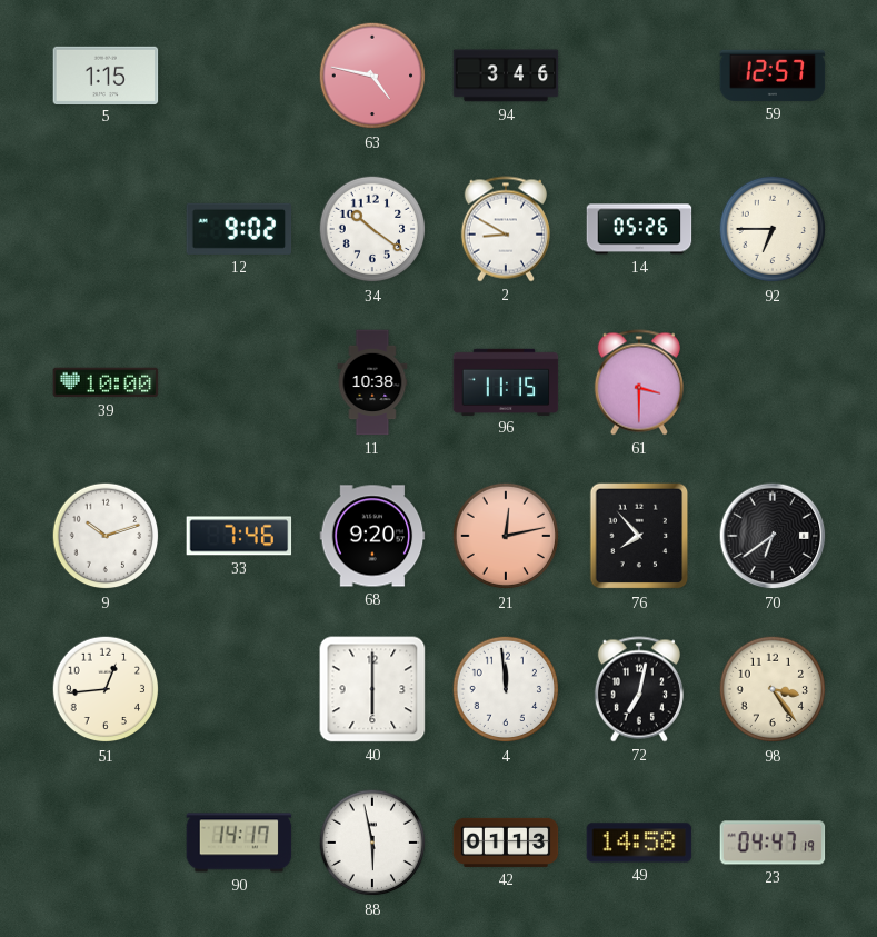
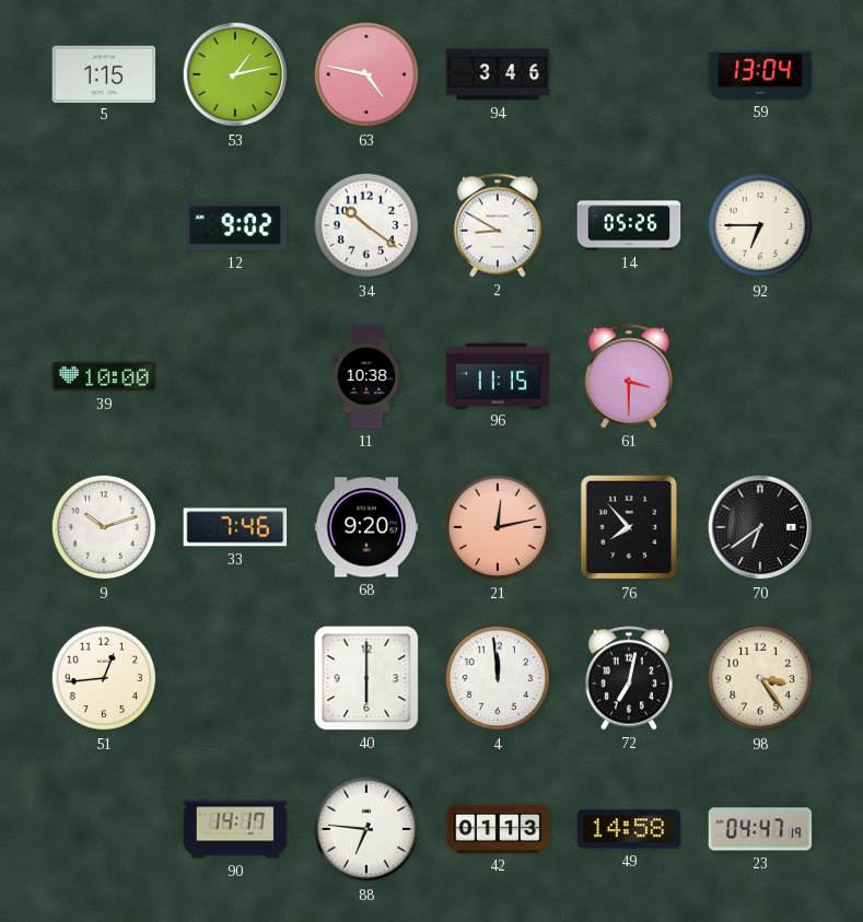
53: none -> 1:13
59: 12:57 -> 13:04
88: 5:58 -> 6:46
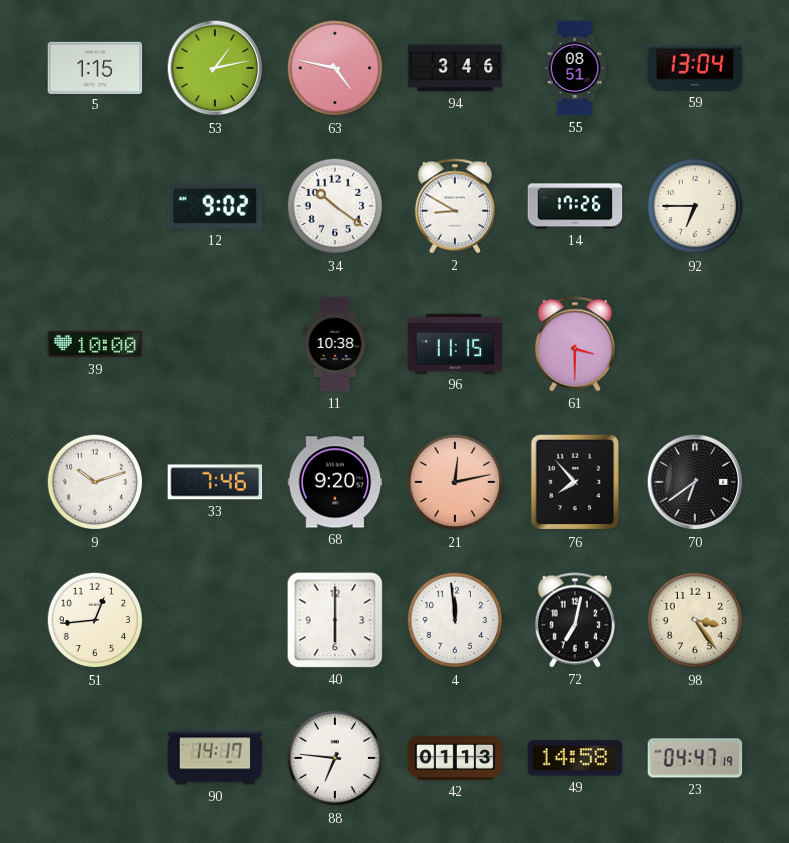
55: none -> 08:51
14: 05:26 -> 17:26
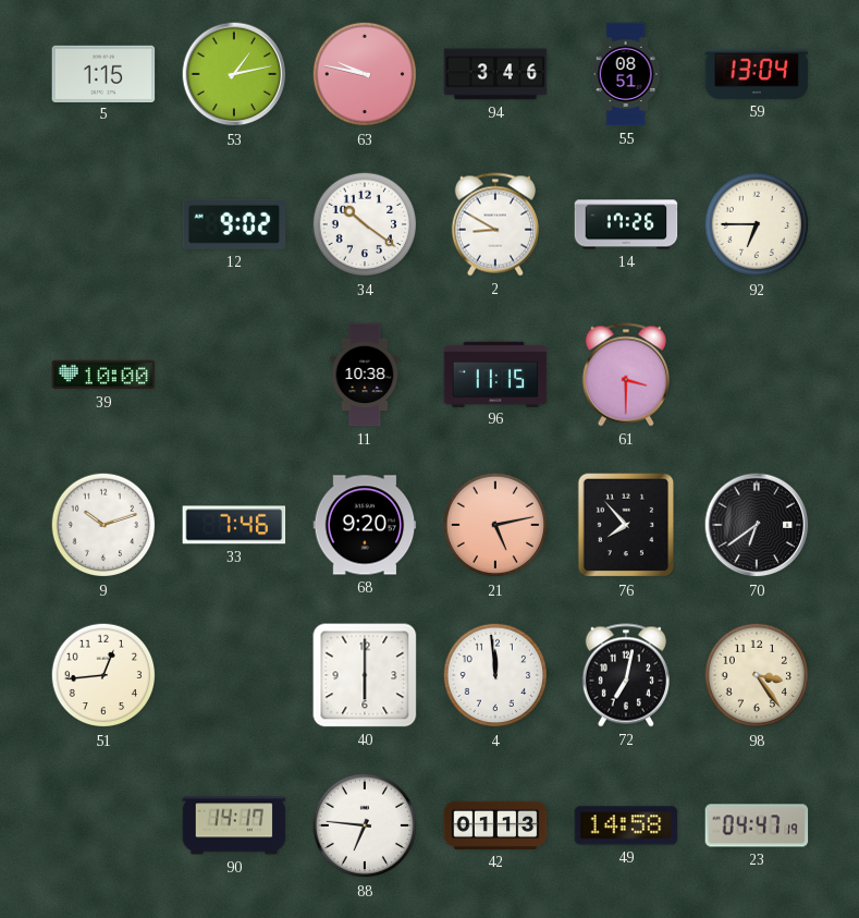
63: 4:47 -> 9:47
21: 12:13 -> 5:13
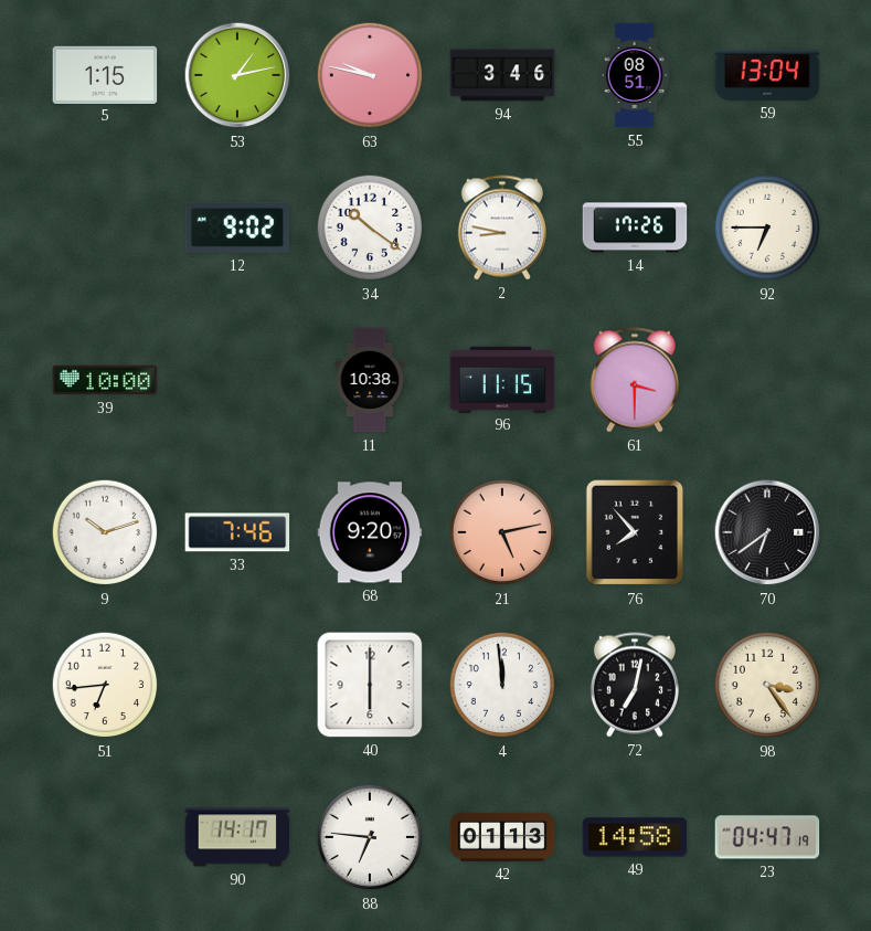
2: 8:50 -> 8:47
51: 12:44 -> 6:44
